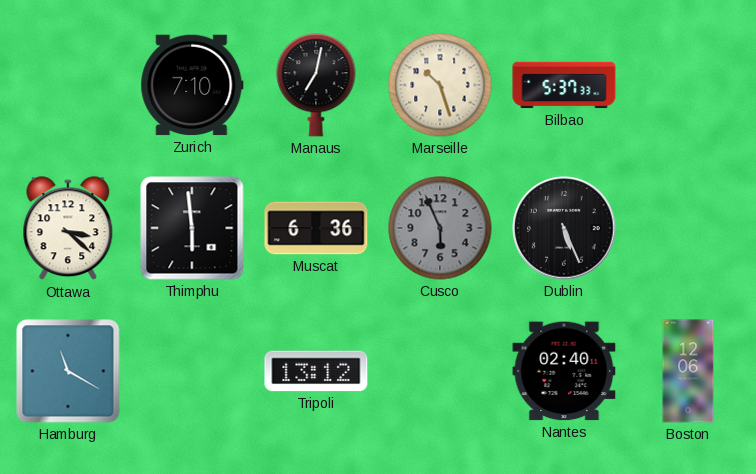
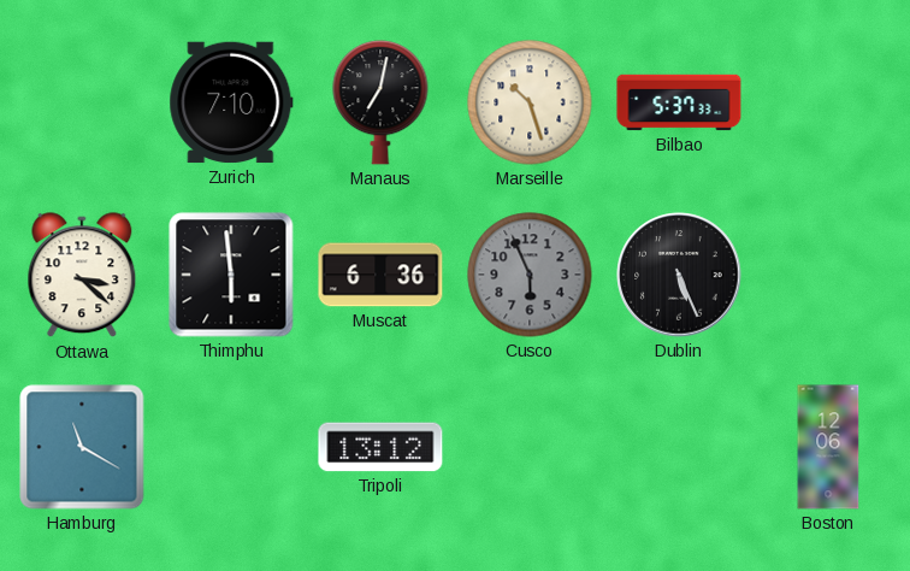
Nantes: 02:40 -> none
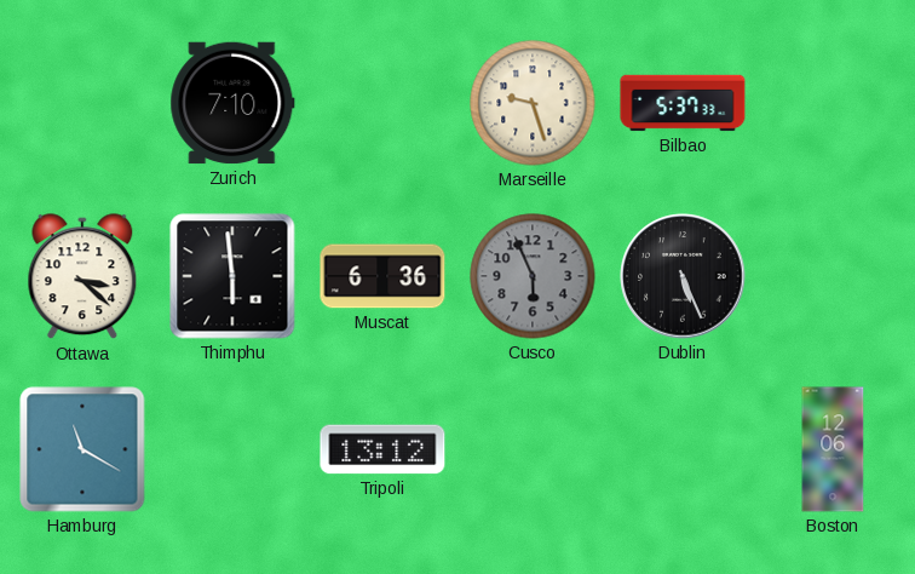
Manaus: 7:02 -> none
Marseille: 10:27 -> 9:27
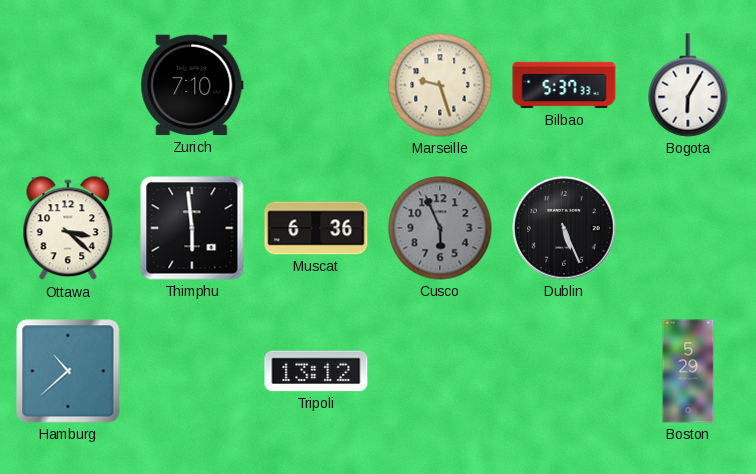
Bogota: none -> 6:05
Hamburg: 11:20 -> 10:38
Boston: 12:06 -> 5:29
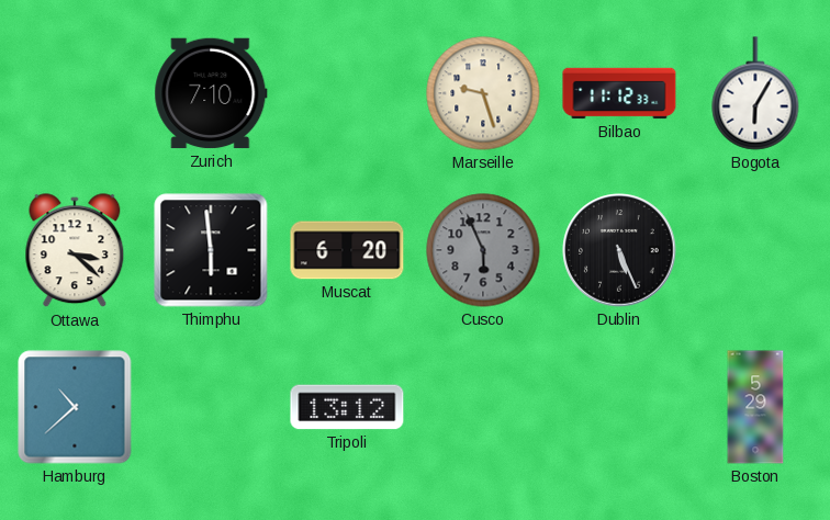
Bilbao: 5:37 -> 11:12
Muscat: 6:36 -> 6:20
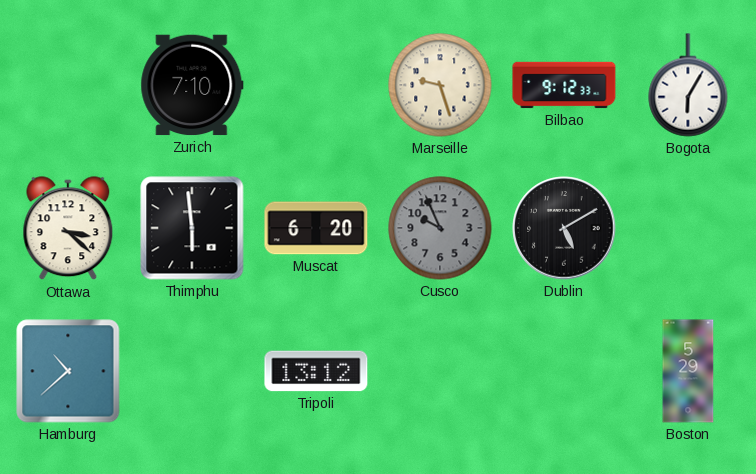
Bilbao: 11:12 -> 9:12
Cusco: 5:56 -> 9:56
Dublin: 5:26 -> 5:10
